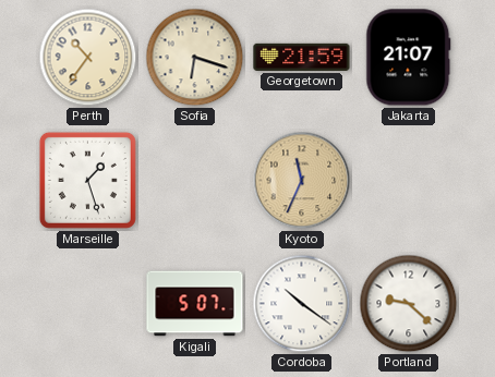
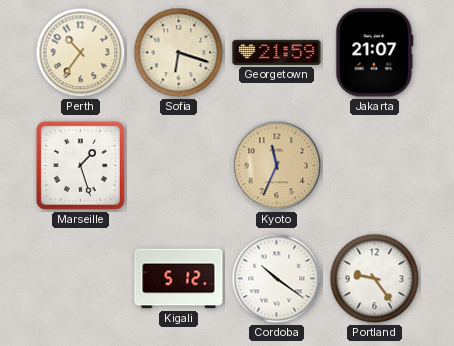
Kigali: 5:07 -> 5:12
Portland: 9:22 -> 9:24
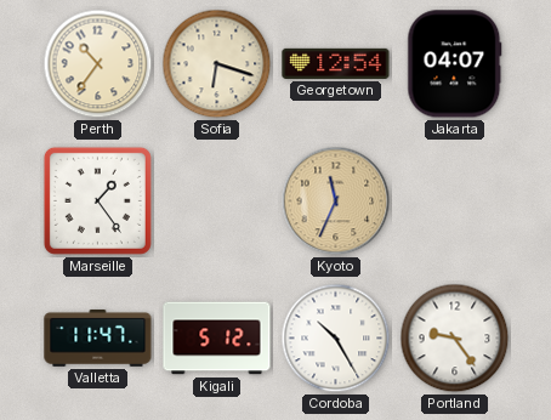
Georgetown: 21:59 -> 12:54
Jakarta: 21:07 -> 04:07
Marseille: 1:27 -> 1:24
Valletta: none -> 11:47
Cordoba: 10:21 -> 10:25
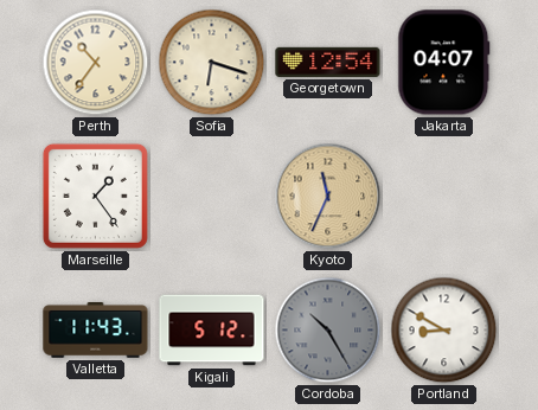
Valletta: 11:47 -> 11:43
Cordoba dial: white -> grey
Portland: 9:24 -> 8:50
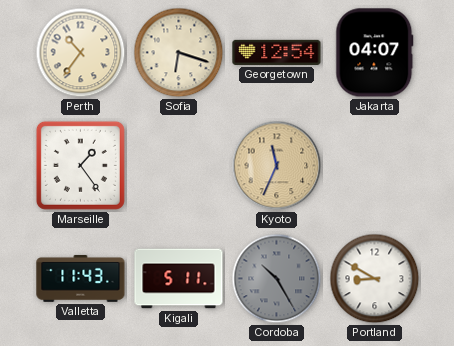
Kigali: 5:12 -> 5:11
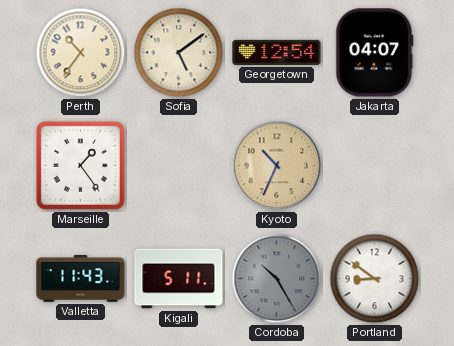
Sofia: 6:18 -> 5:09
Kyoto: 11:34 -> 10:34
Portland: 8:50 -> 8:51
